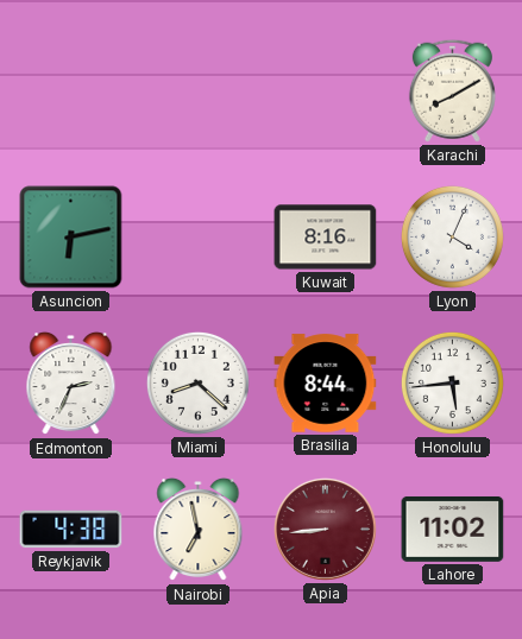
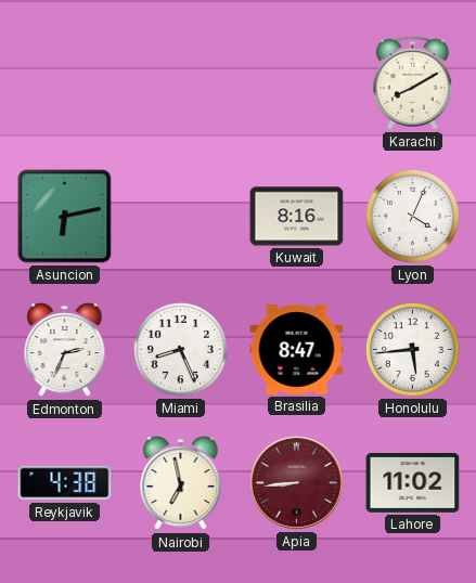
Miami: 8:22 -> 8:26
Brasilia: 8:44 -> 8:47
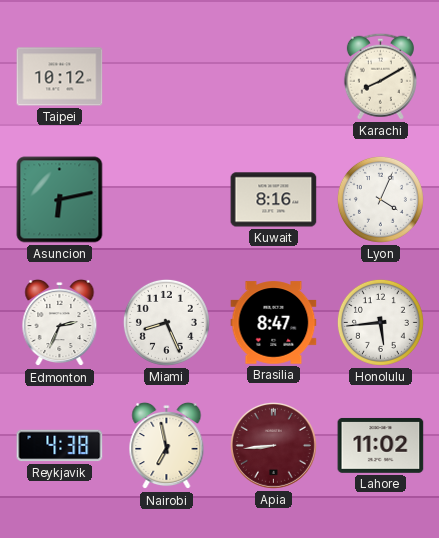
Taipei: none -> 10:12
